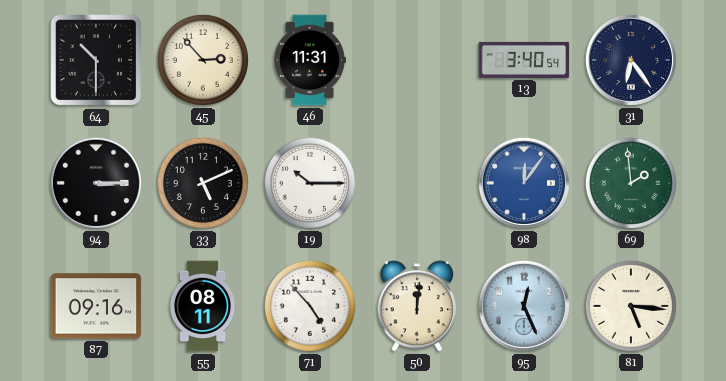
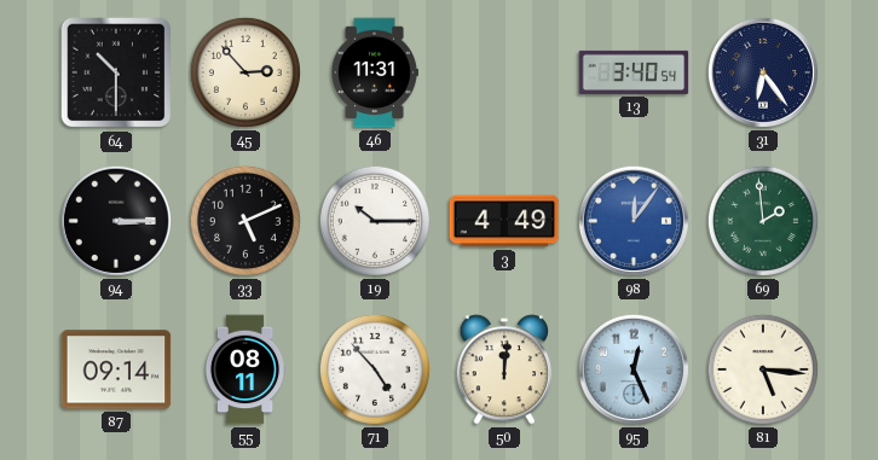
3: none -> 4:49
87: 09:16 -> 09:14
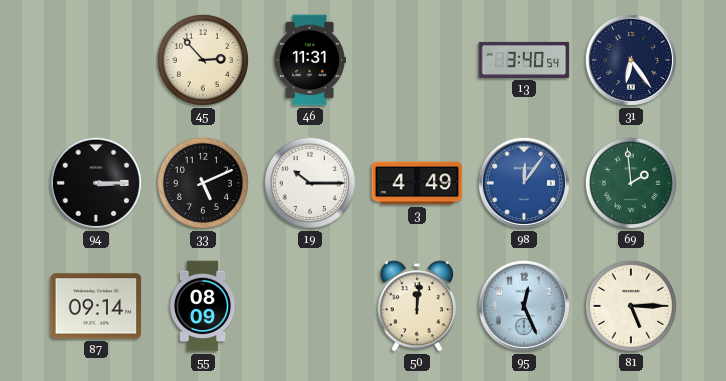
64: 10:30 -> none
55: 08:11 -> 08:09
71: 4:53 -> none
81: 5:16 -> 5:15
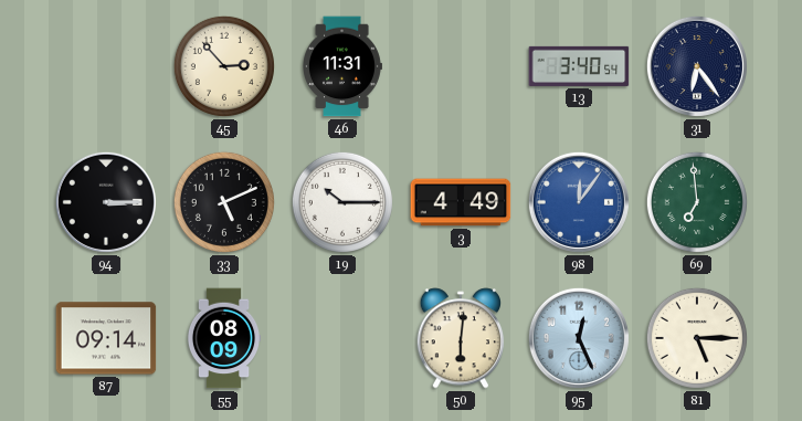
69: 1:59 -> 6:59
50: 12:01 -> 6:01
